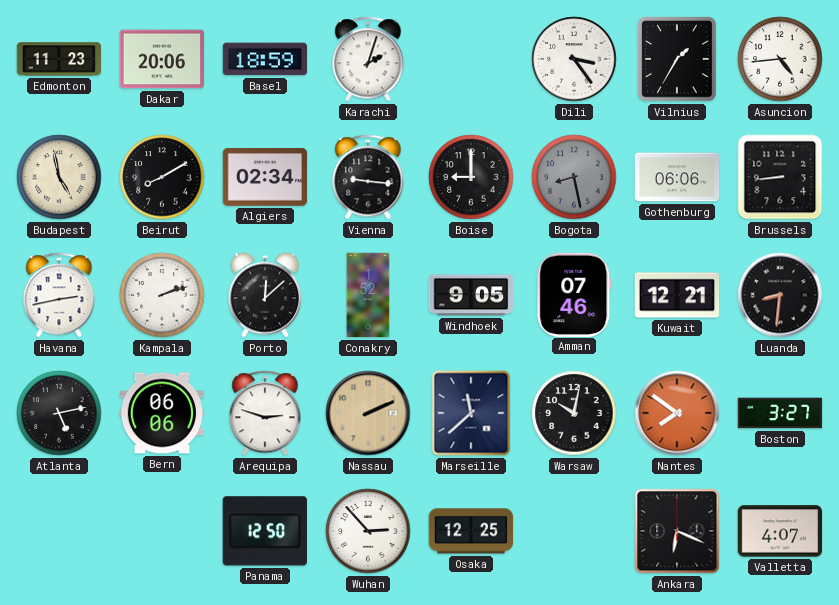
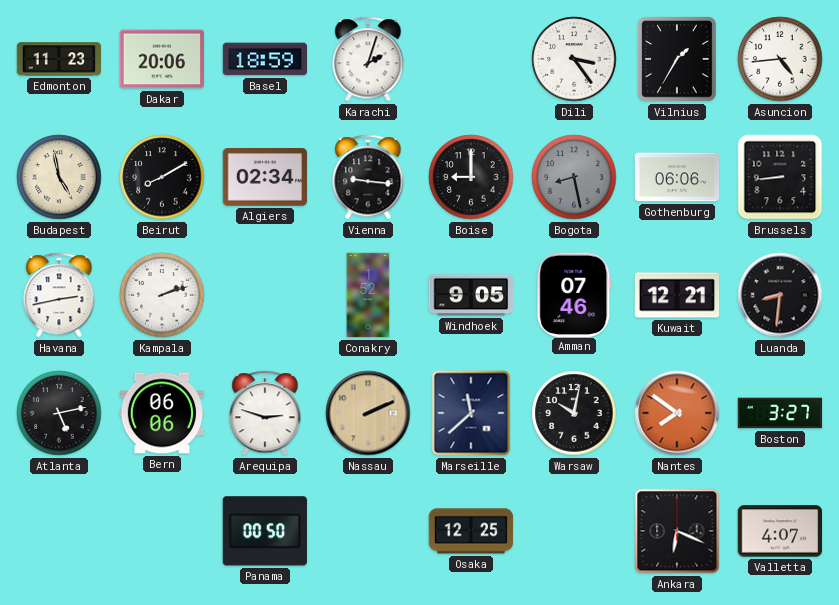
Porto: 12:08 -> none
Panama: 12:50 -> 00:50
Wuhan: 2:53 -> none
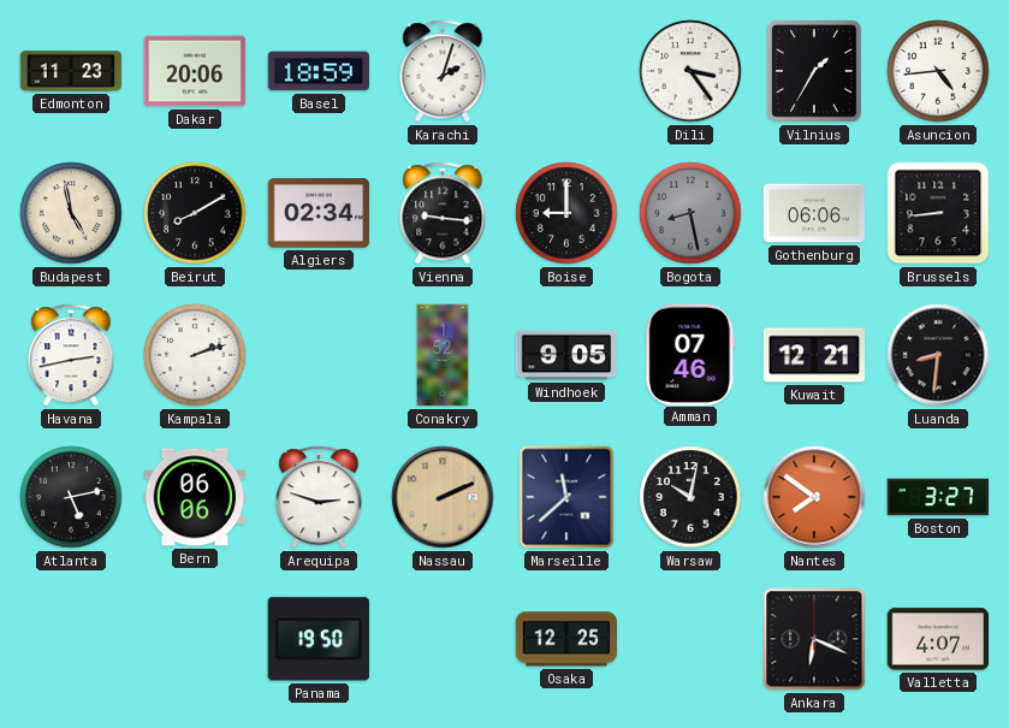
Panama: 00:50 -> 19:50
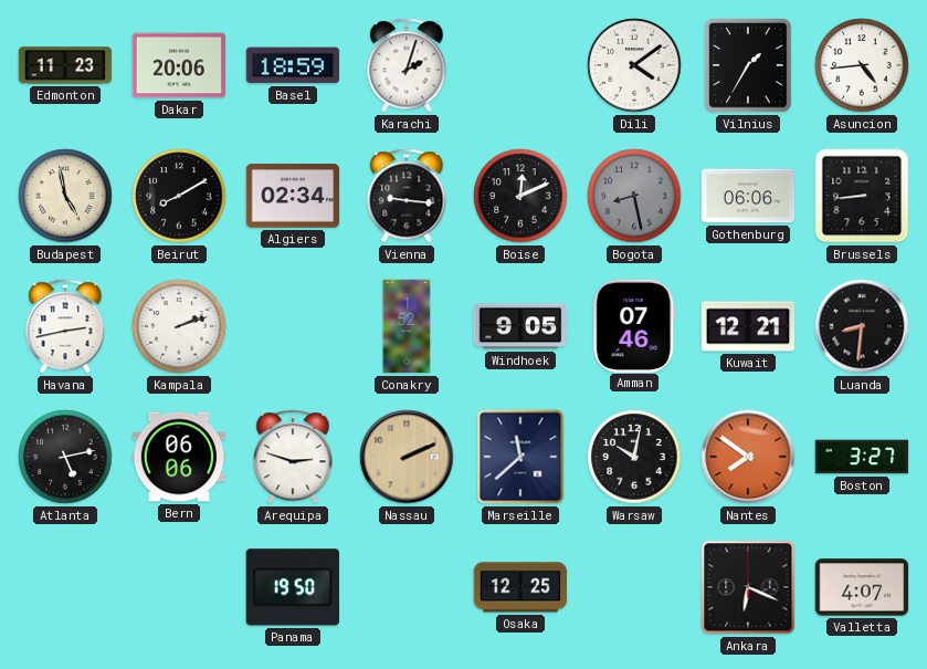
Dili: 3:24 -> 4:09
Boise: 9:00 -> 12:11
